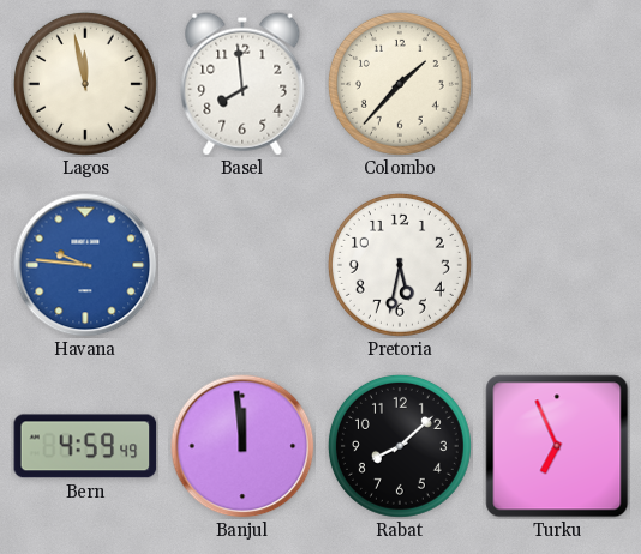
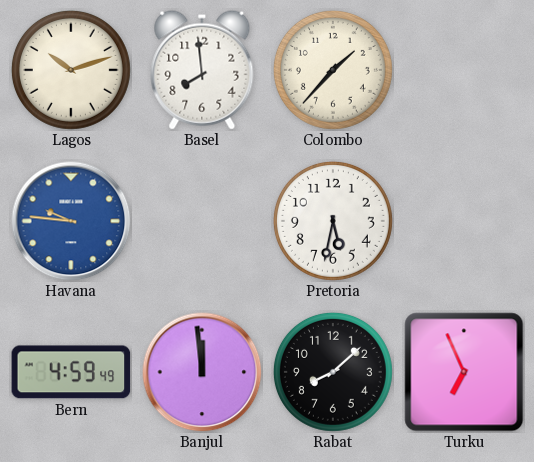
Lagos: 11:58 -> 10:12
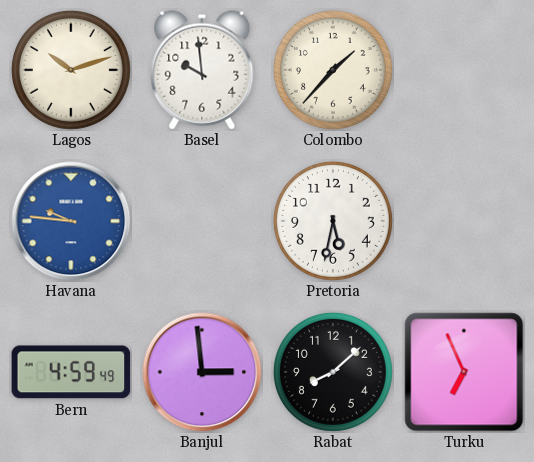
Basel: 7:59 -> 9:59
Banjul: 11:59 -> 2:59
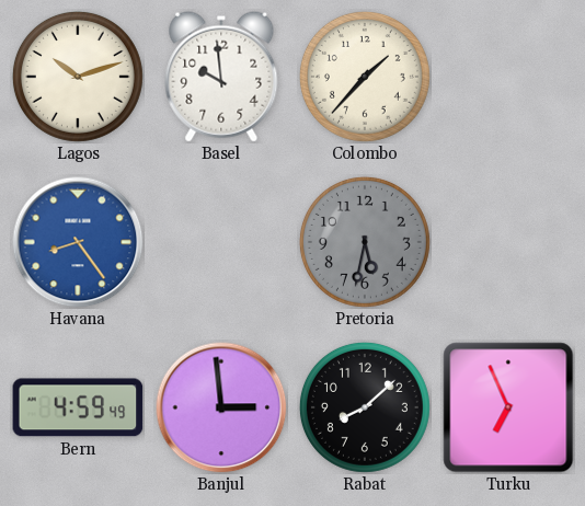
Havana: 9:46 -> 8:24
Pretoria dial: white -> grey
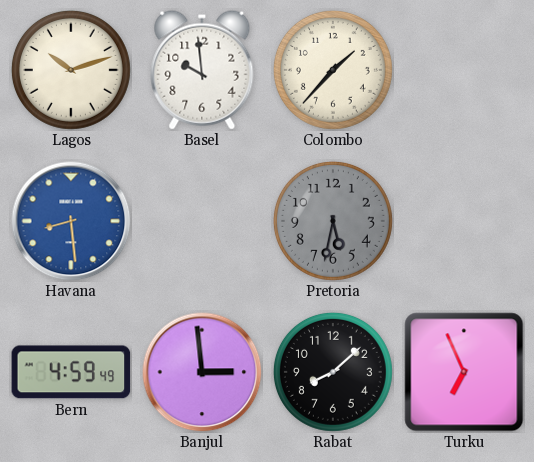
Havana: 8:24 -> 8:29
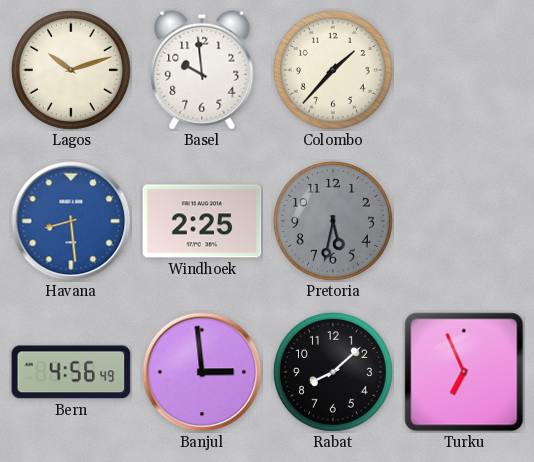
Windhoek: none -> 2:25
Bern: 4:59 -> 4:56
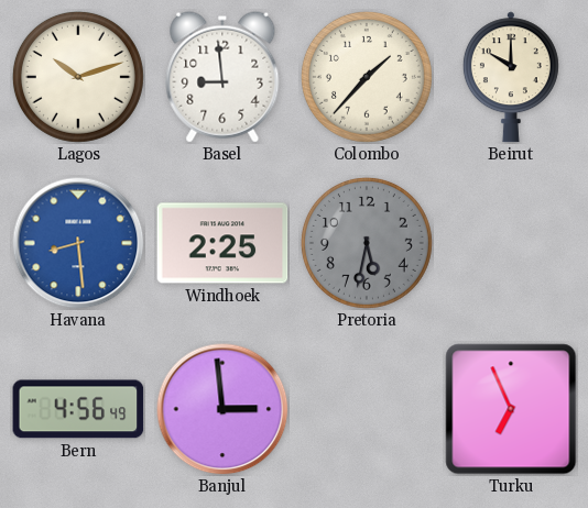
Basel: 9:59 -> 8:59
Beirut: none -> 10:00
Rabat: 8:08 -> none
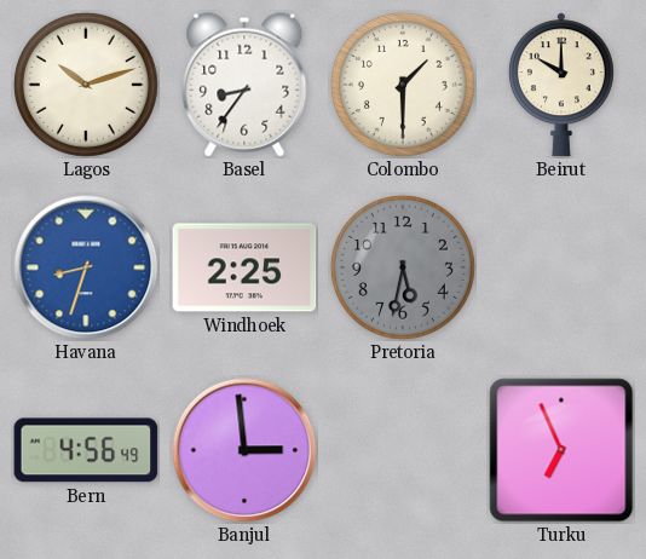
Basel: 8:59 -> 8:36
Colombo: 1:37 -> 1:30
Havana: 8:29 -> 8:33
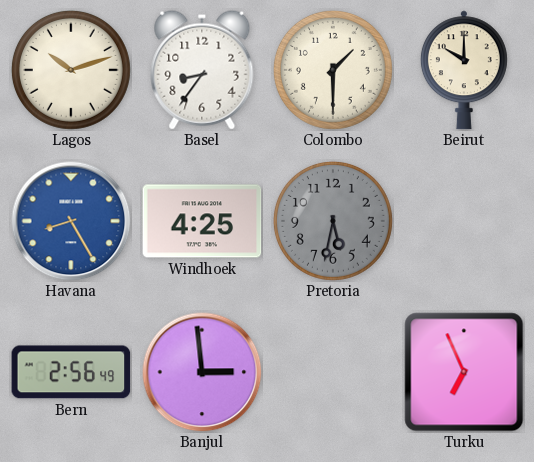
Havana: 8:33 -> 8:25
Windhoek: 2:25 -> 4:25
Bern: 4:56 -> 2:56
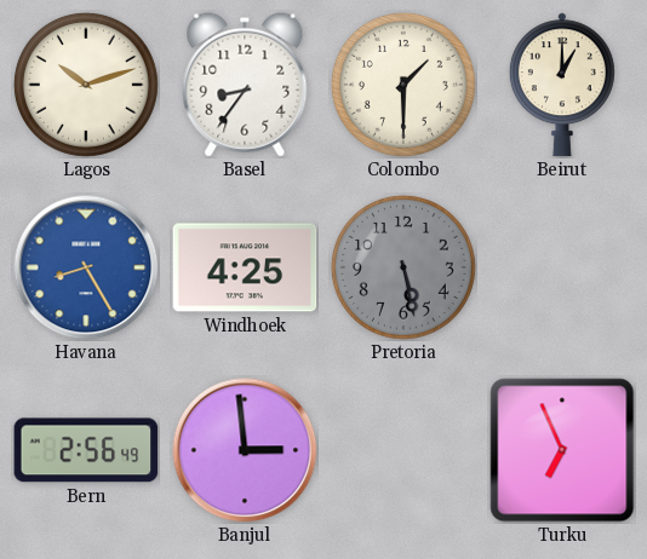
Beirut: 10:00 -> 1:00
Pretoria: 5:32 -> 5:28
